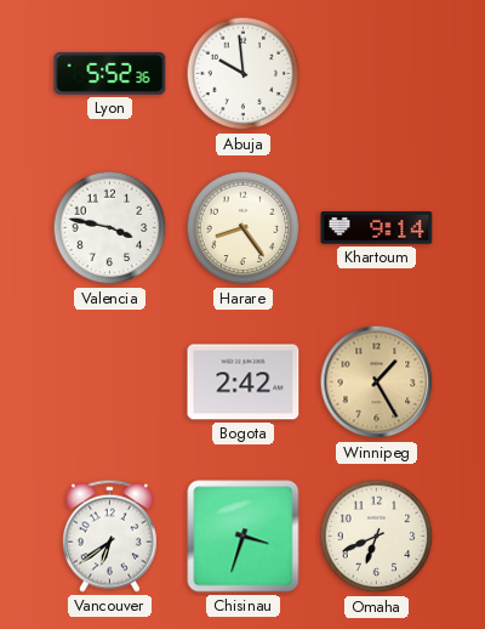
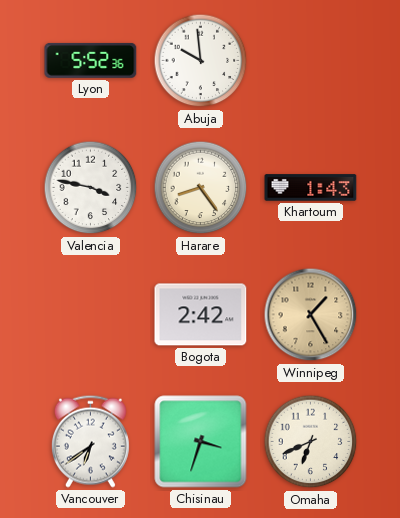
Khartoum: 9:14 -> 1:43
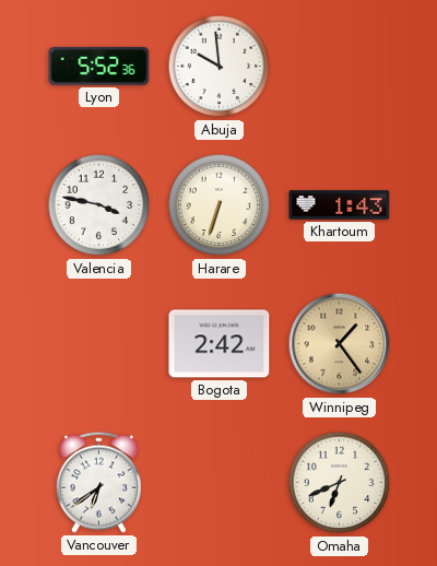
Harare: 8:24 -> 6:33
Winnipeg: 1:25 -> 1:24
Chisinau: 3:33 -> none
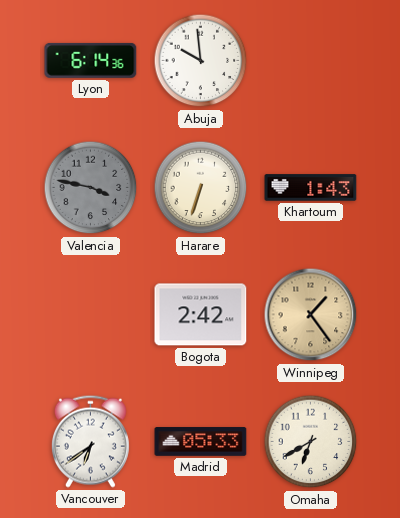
Lyon: 5:52 -> 6:14
Valencia dial: white -> grey
Madrid: none -> 05:33
Omaha: 6:41 -> 6:40
